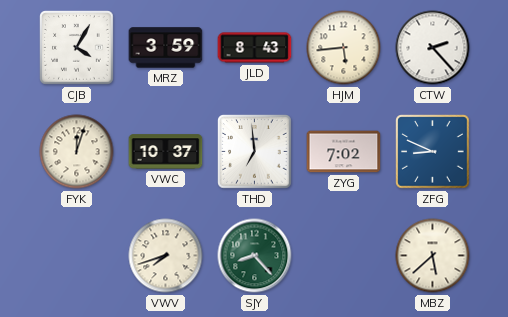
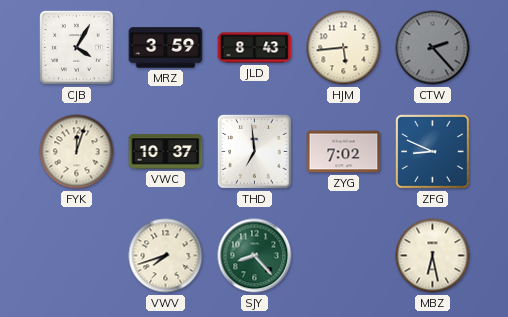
CTW dial: white -> grey
MBZ: 5:38 -> 6:28
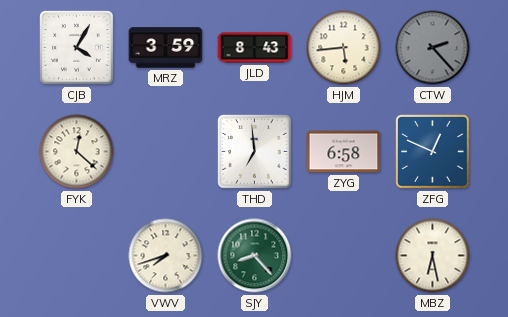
FYK: 12:03 -> 12:22
VWC: 10:37 -> none
ZYG: 7:02 -> 6:58
ZFG: 8:49 -> 12:49
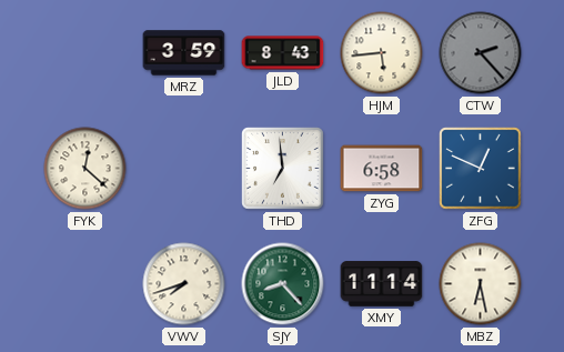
CJB: 4:05 -> none
XMY: none -> 11:14
